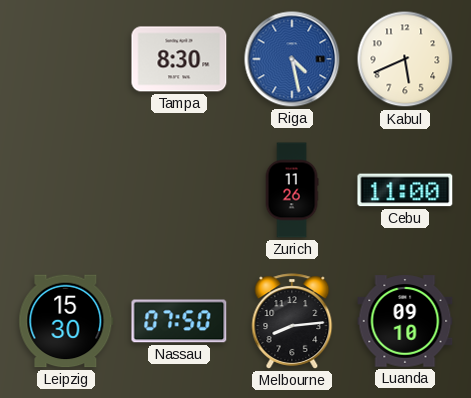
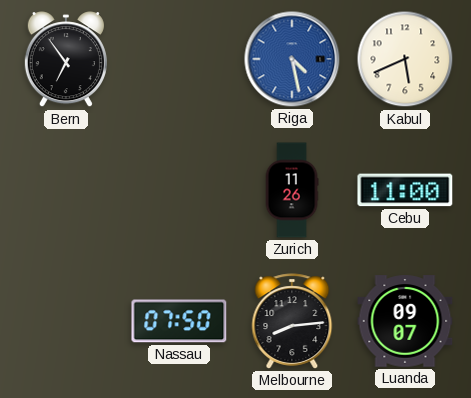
Bern: none -> 6:54
Tampa: 8:30 -> none
Leipzig: 15:30 -> none
Luanda: 09:10 -> 09:07
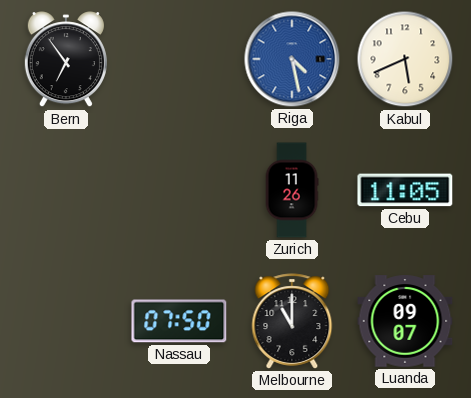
Cebu: 11:00 -> 11:05
Melbourne: 8:14 -> 11:00
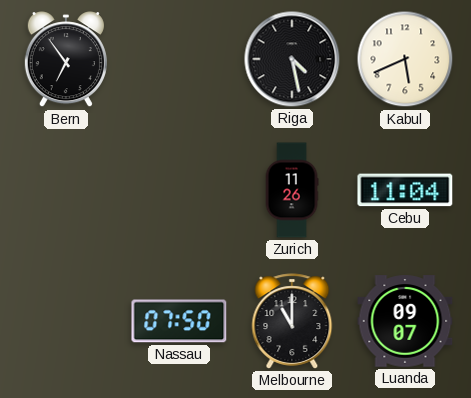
Riga dial: blue -> black
Cebu: 11:05 -> 11:04
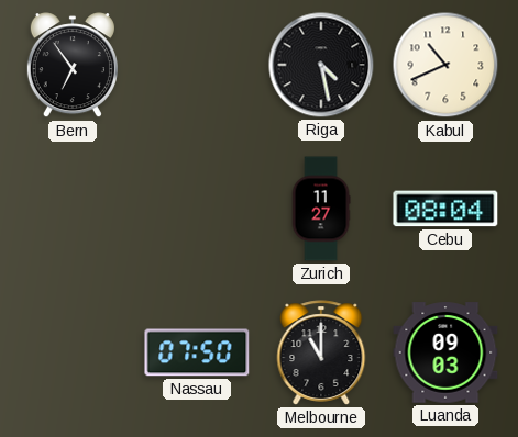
Kabul: 5:41 -> 10:41
Zurich: 11:26 -> 11:27
Cebu: 11:04 -> 08:04
Luanda: 09:07 -> 09:03
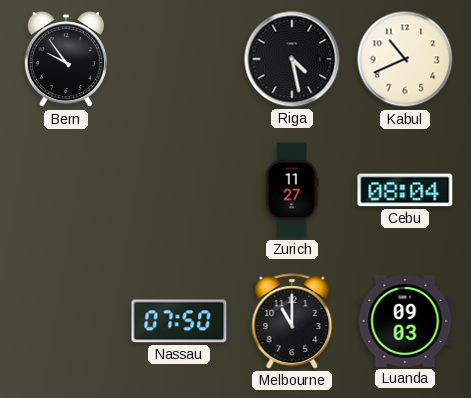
Bern: 6:54 -> 9:54
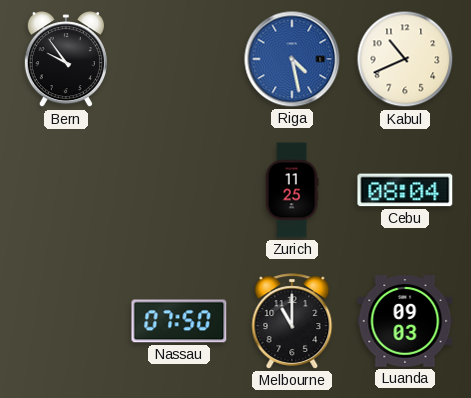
Riga dial: black -> blue
Zurich: 11:27 -> 11:25
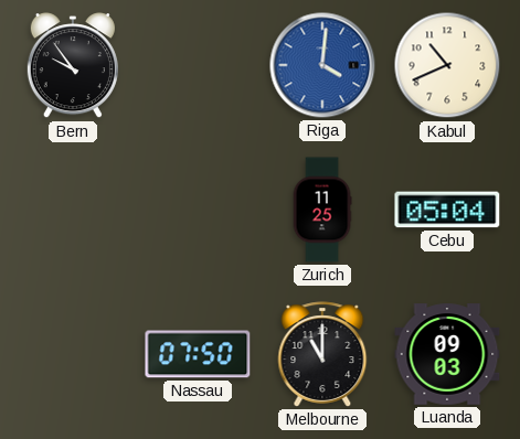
Riga: 4:28 -> 4:01
Cebu: 08:04 -> 05:04
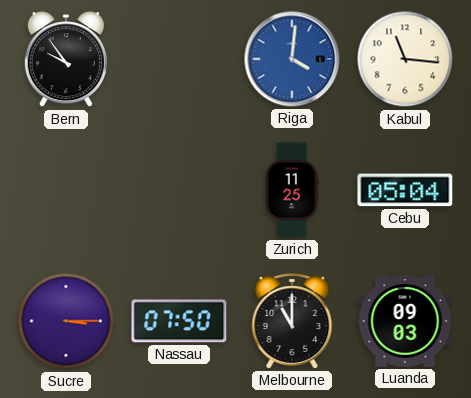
Kabul: 10:41 -> 11:16
Sucre: none -> 3:15
